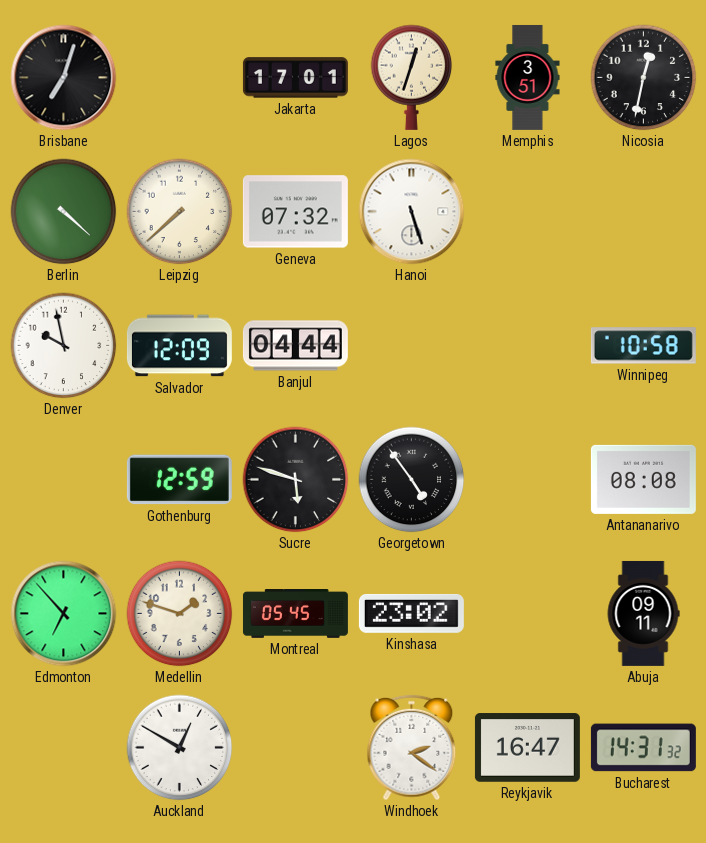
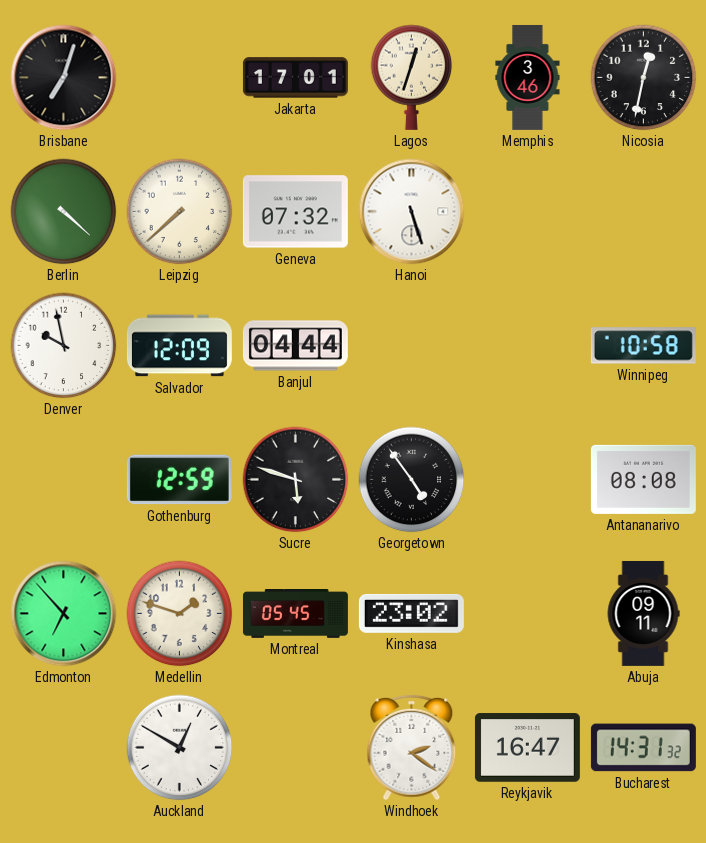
Memphis: 3:51 -> 3:46
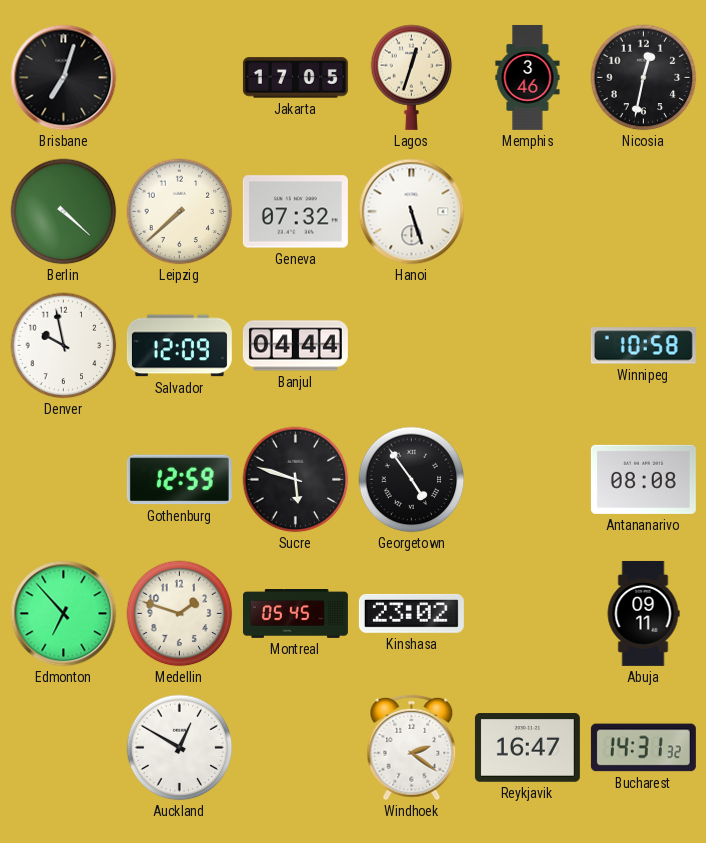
Jakarta: 17:01 -> 17:05
